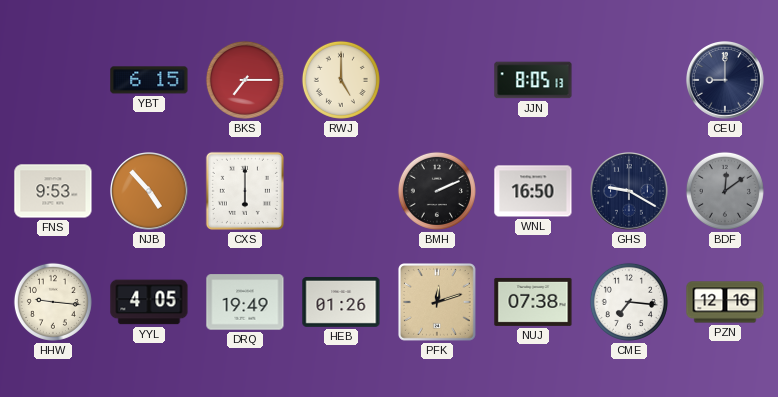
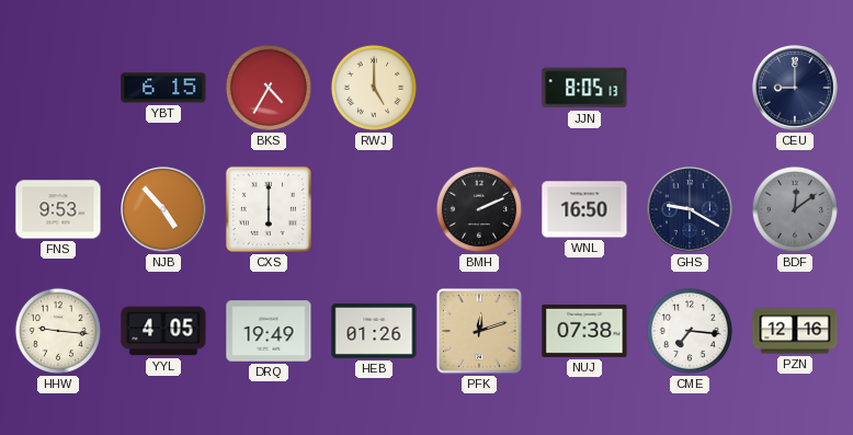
BKS: 7:15 -> 4:35
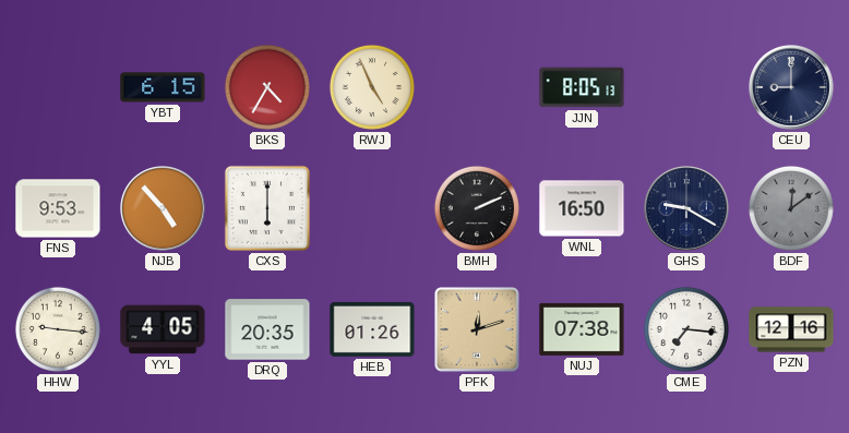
RWJ: 5:00 -> 4:56
DRQ: 19:49 -> 20:35
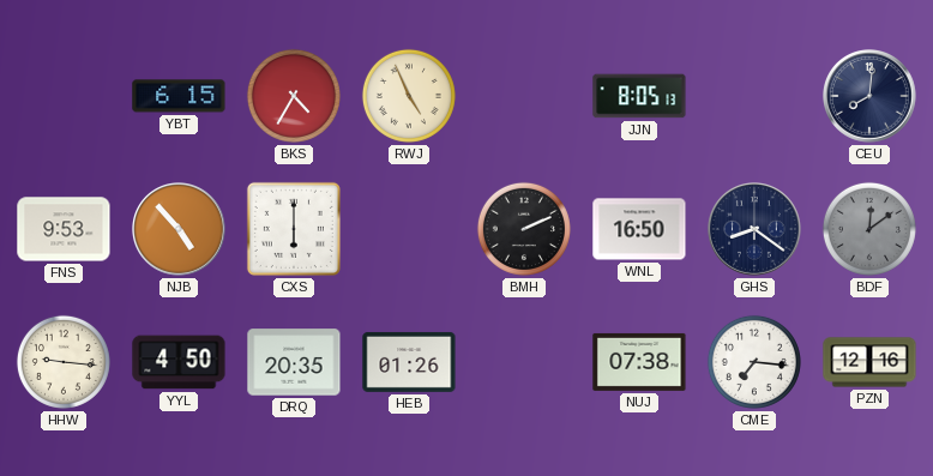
CEU: 9:00 -> 8:01
GHS: 9:20 -> 8:21
YYL: 4:05 -> 4:50
PFK: 12:12 -> none
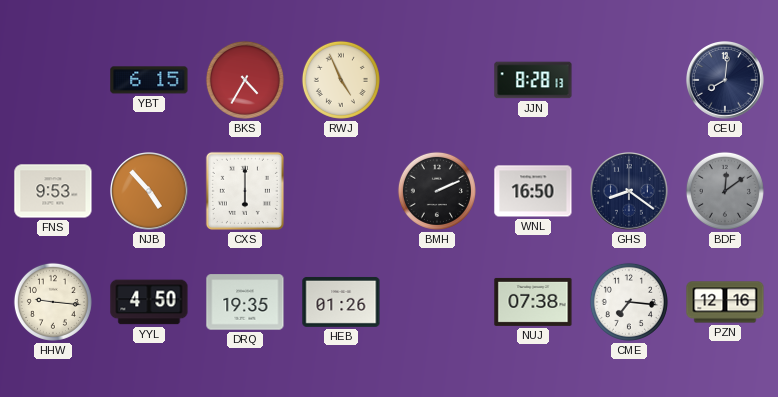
JJN: 8:05 -> 8:28
DRQ: 20:35 -> 19:35
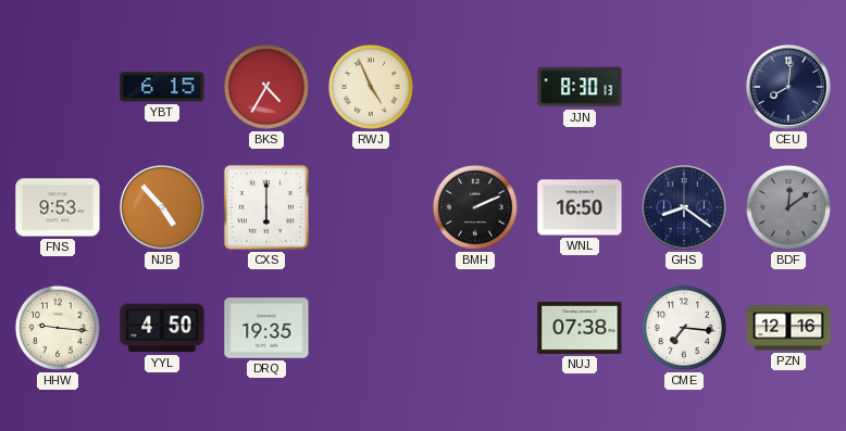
JJN: 8:28 -> 8:30
HEB: 01:26 -> none
